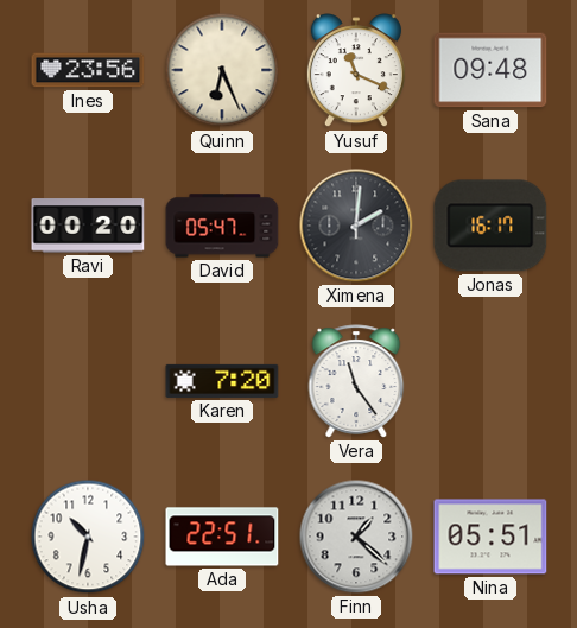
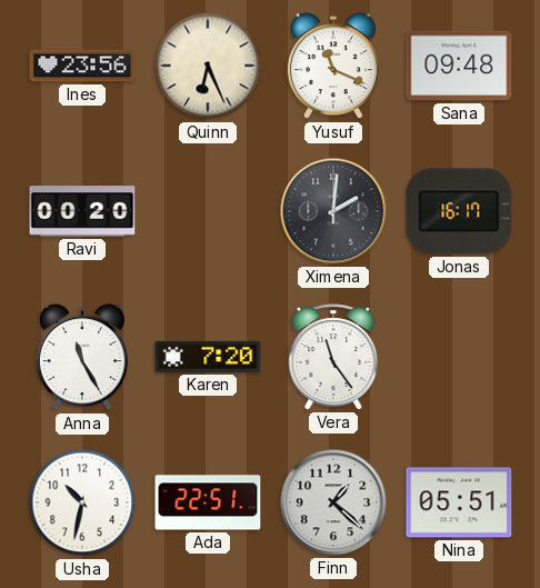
David: 05:47 -> none
Anna: none -> 11:25
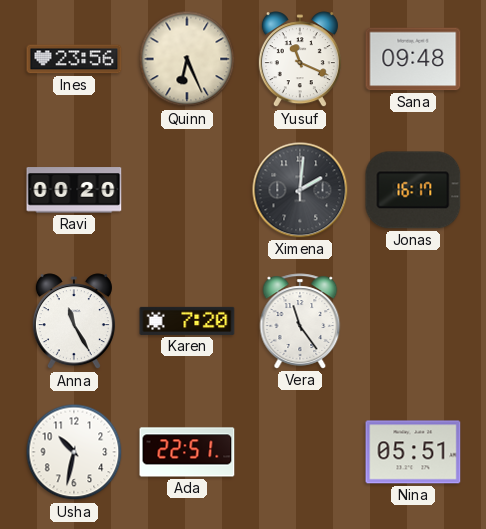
Finn: 1:22 -> none
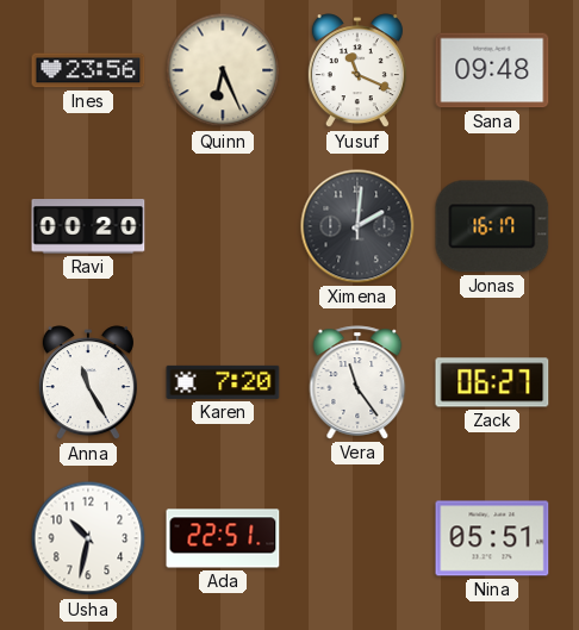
Zack: none -> 06:27
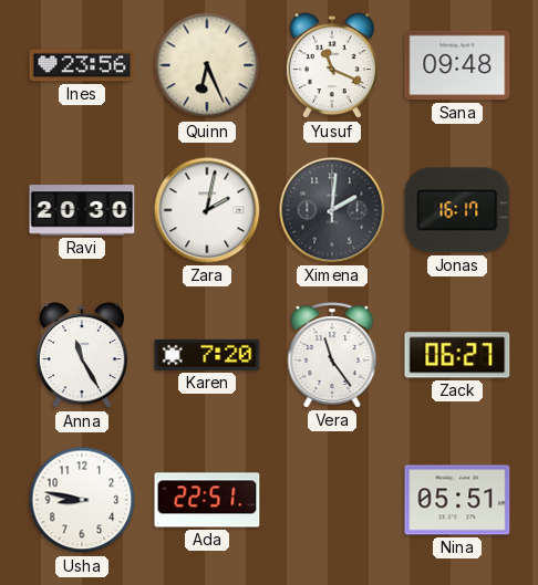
Ravi: 00:20 -> 20:30
Zara: none -> 2:02
Usha: 10:32 -> 8:47
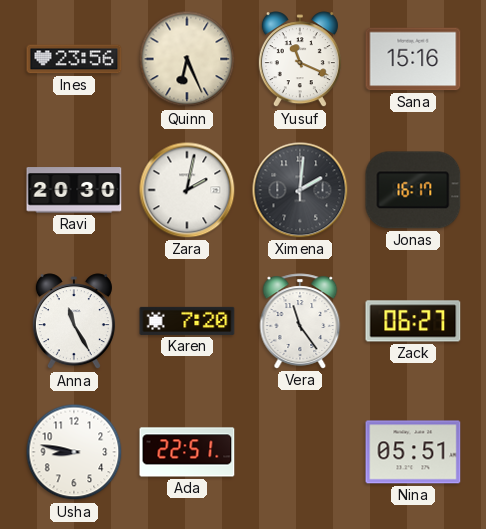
Sana: 09:48 -> 15:16
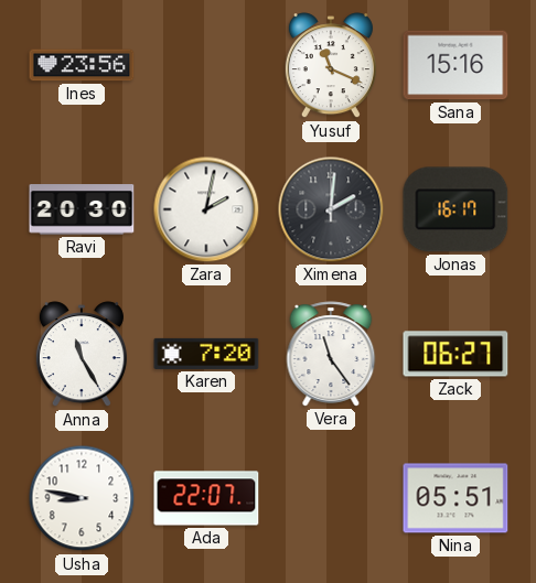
Quinn: 6:26 -> none
Ada: 22:51 -> 22:07
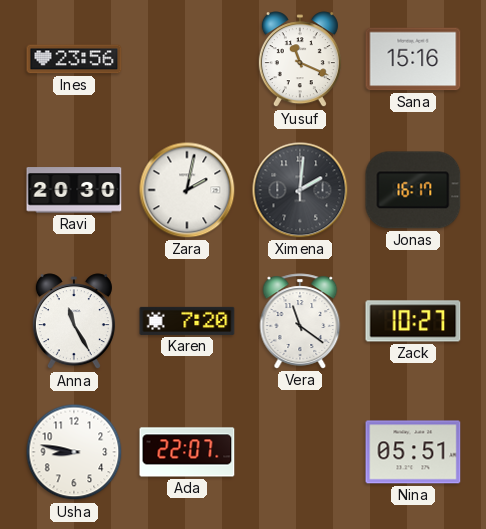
Vera: 11:24 -> 11:21
Zack: 06:27 -> 10:27
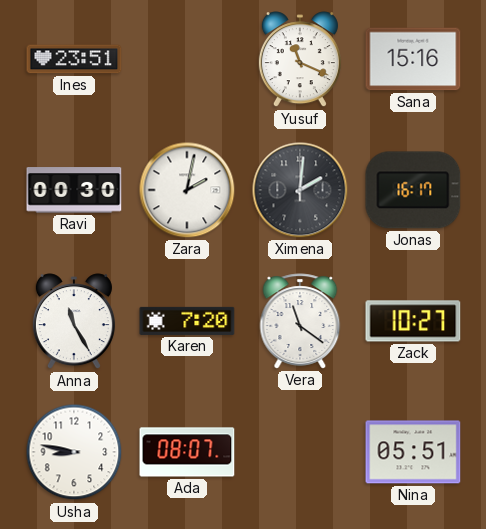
Ines: 23:56 -> 23:51
Ravi: 20:30 -> 00:30
Ada: 22:07 -> 08:07
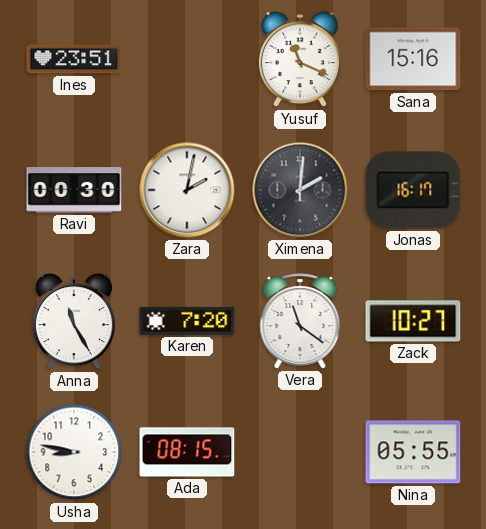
Ada: 08:07 -> 08:15
Nina: 05:51 -> 05:55
